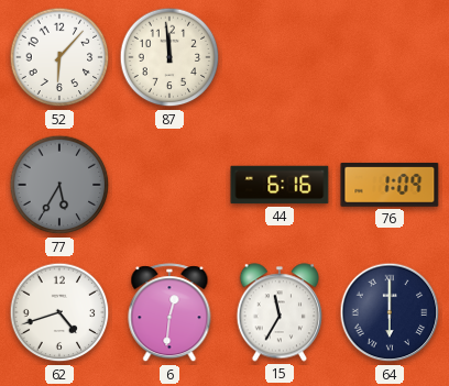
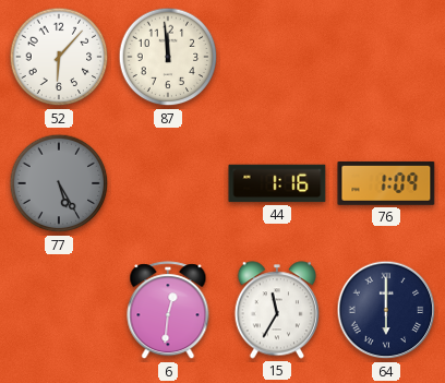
77: 5:35 -> 5:25
44: 6:16 -> 1:16
62: 4:42 -> none
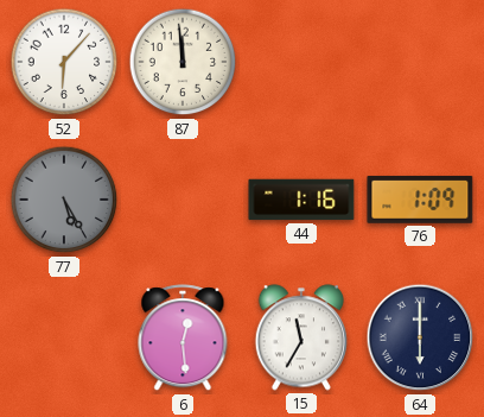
6: 12:31 -> 12:29
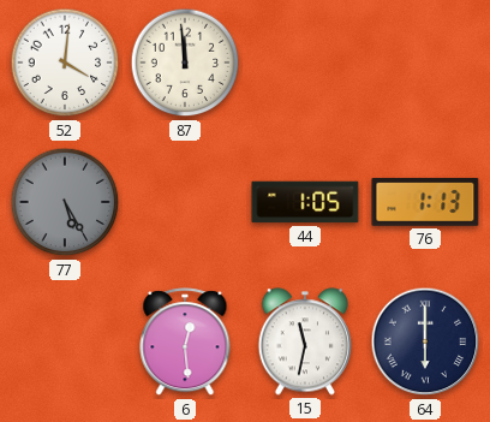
52: 6:07 -> 4:01
44: 1:16 -> 1:05
76: 1:09 -> 1:13
15: 11:35 -> 11:32
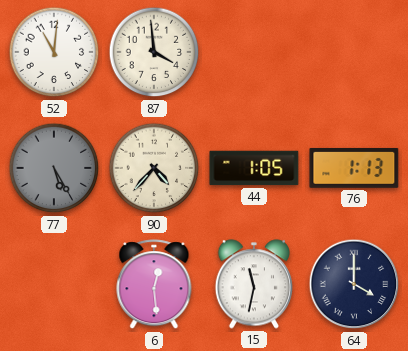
52: 4:01 -> 11:01
87: 11:59 -> 3:59
90: none -> 4:37
64: 6:00 -> 4:00
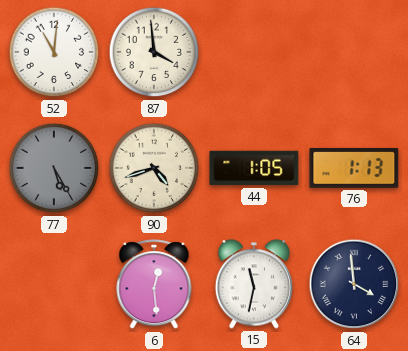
90: 4:37 -> 4:42
64: 4:00 -> 3:59
